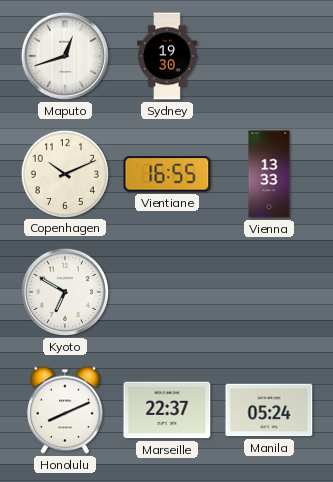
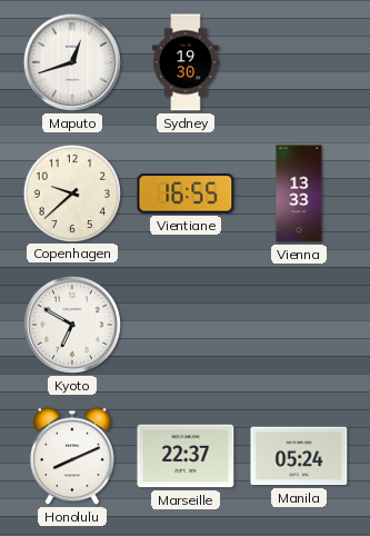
Copenhagen: 10:11 -> 9:38
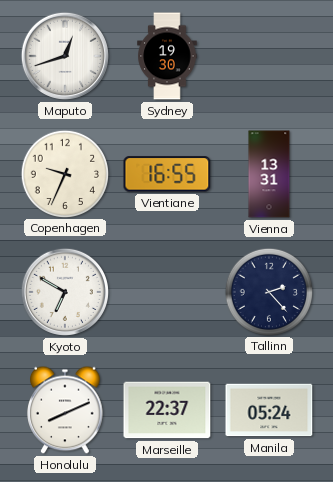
Copenhagen: 9:38 -> 9:34
Vienna: 13:33 -> 13:31
Tallinn: none -> 2:23
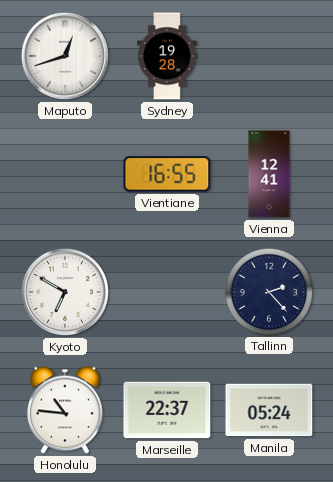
Sydney: 19:30 -> 19:28
Copenhagen: 9:34 -> none
Vienna: 13:31 -> 12:41
Honolulu: 8:11 -> 10:46
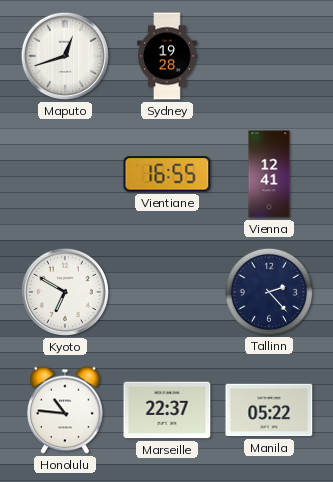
Manila: 05:24 -> 05:22
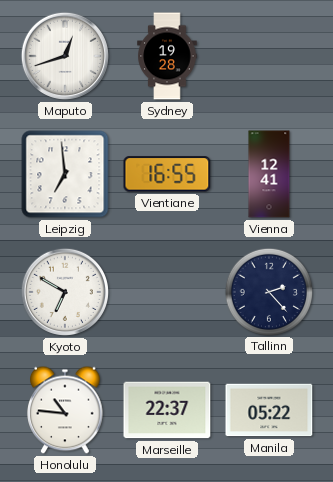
Leipzig: none -> 6:59
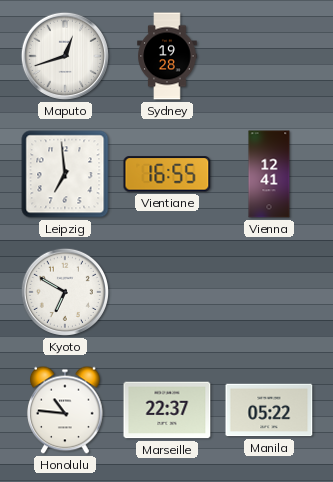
Tallinn: 2:23 -> none
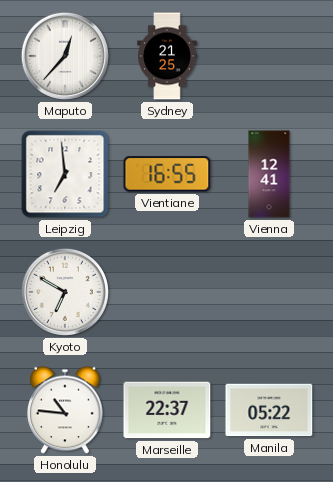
Maputo: 12:42 -> 12:37
Sydney: 19:28 -> 21:25
